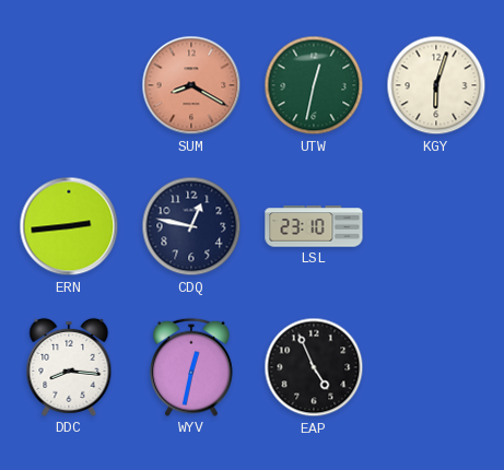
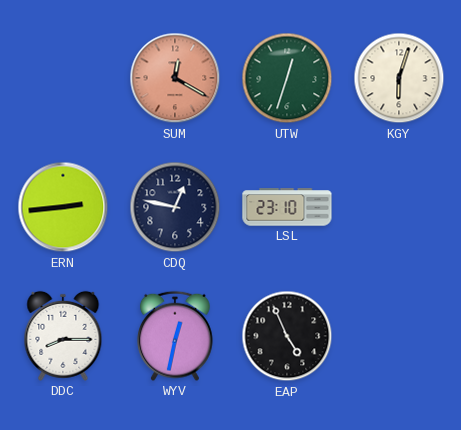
SUM: 8:20 -> 12:20
UTW: 12:32 -> 12:33
DDC: 8:16 -> 8:15
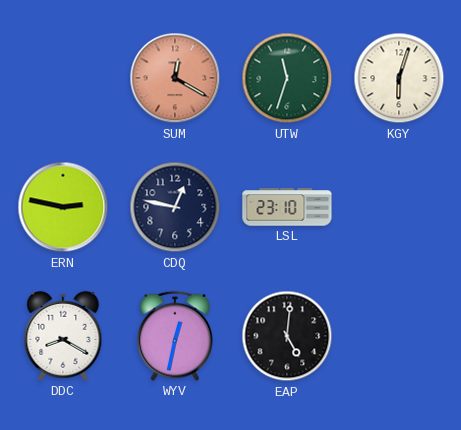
UTW: 12:33 -> 11:33
ERN: 2:44 -> 2:47
DDC: 8:15 -> 8:20
EAP: 4:56 -> 5:01
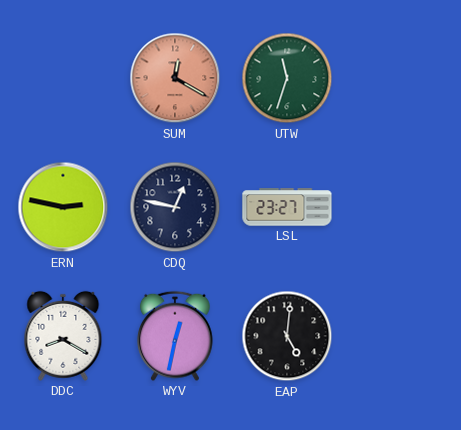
KGY: 6:03 -> none
LSL: 23:10 -> 23:27
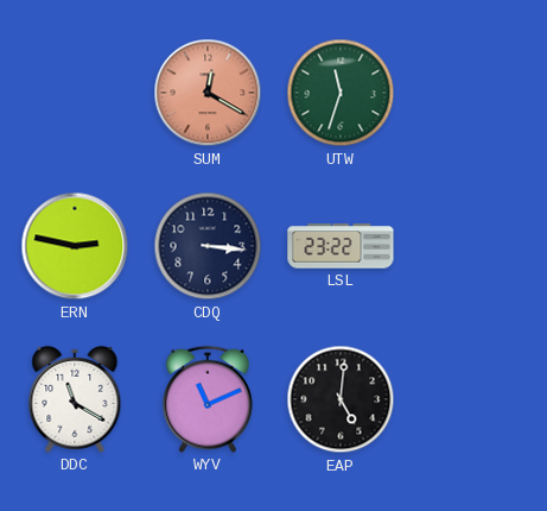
CDQ: 12:47 -> 3:16
LSL: 23:27 -> 23:22
DDC: 8:20 -> 11:20
WYV: 12:32 -> 11:11
